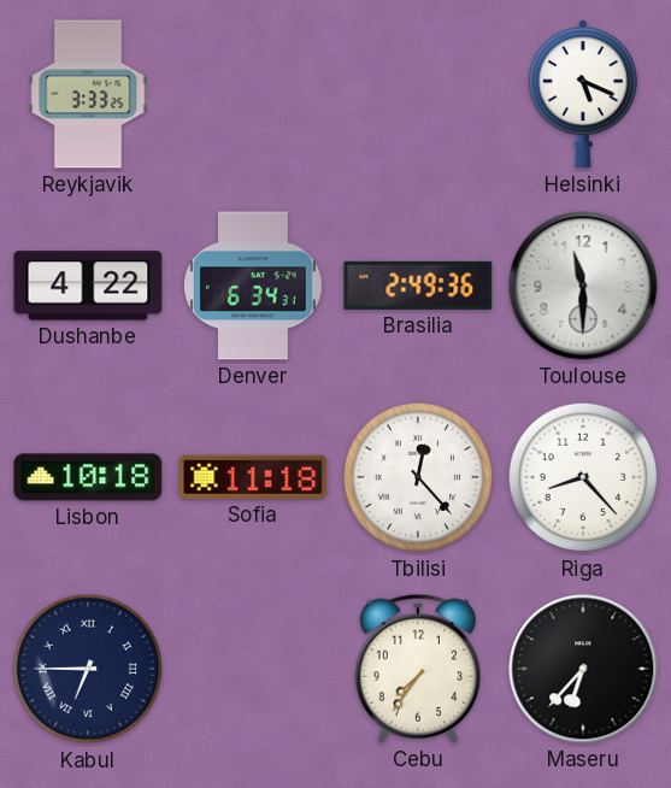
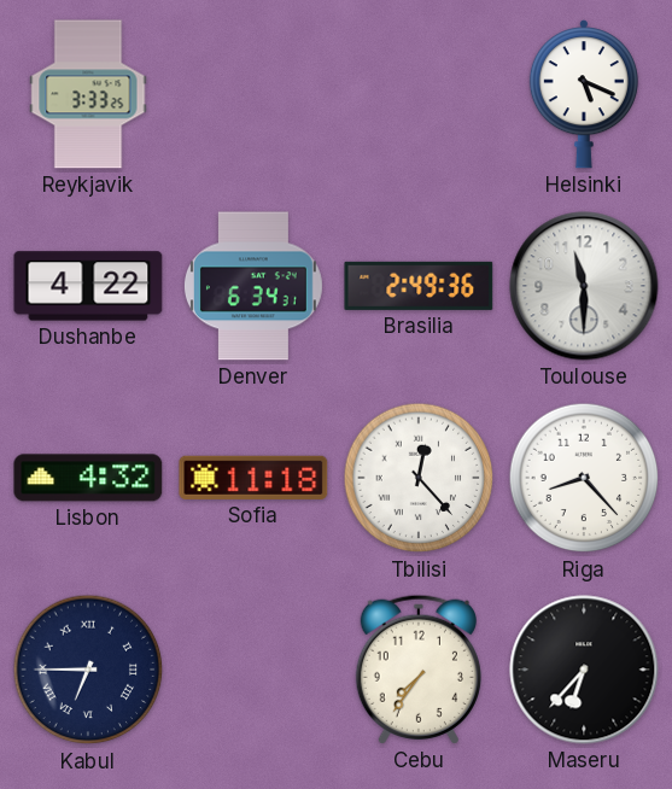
Lisbon: 10:18 -> 4:32
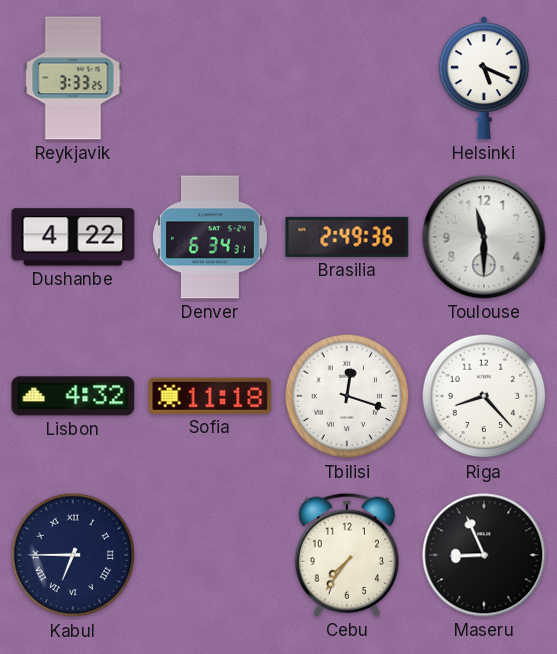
Tbilisi: 12:23 -> 12:18
Maseru: 6:37 -> 8:56
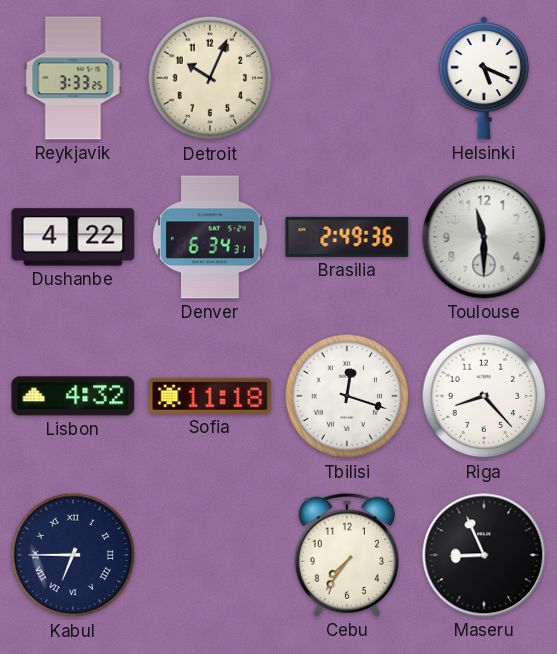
Detroit: none -> 10:04
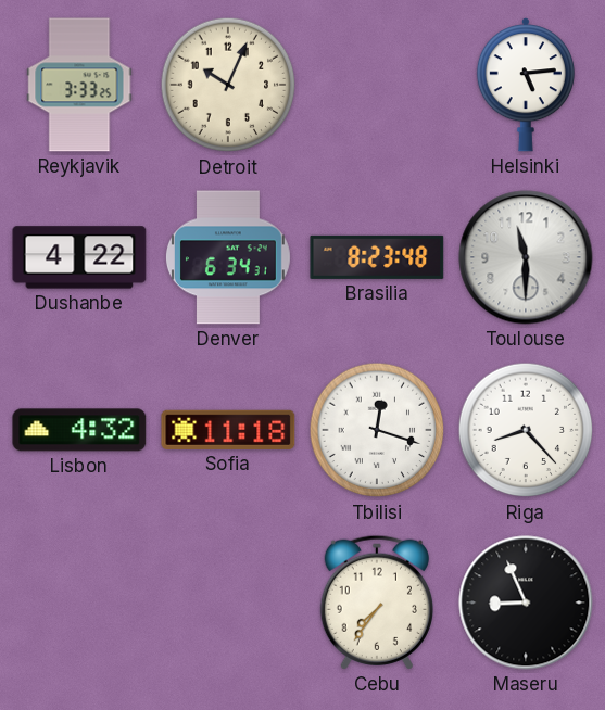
Helsinki: 5:19 -> 5:14
Brasilia: 2:49 -> 8:23
Kabul: 6:45 -> none
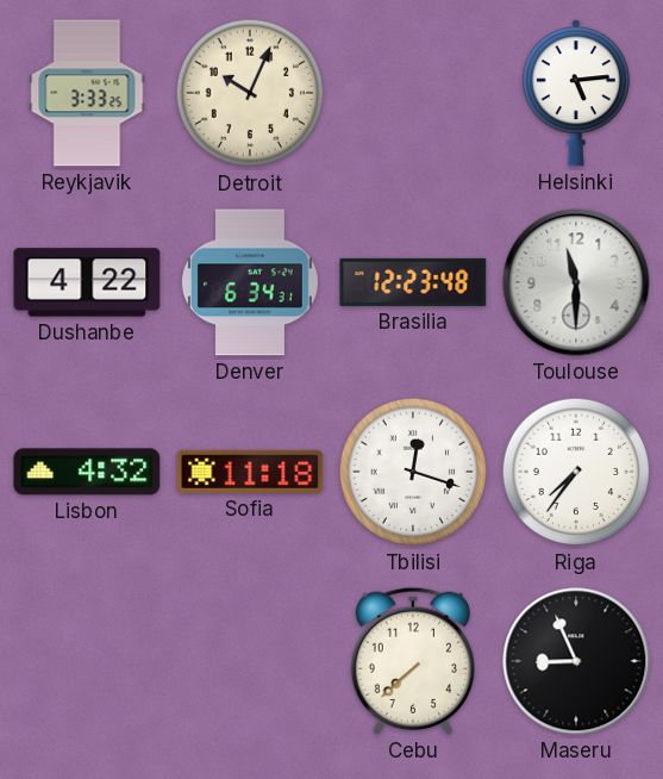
Brasilia: 8:23 -> 12:23
Riga: 8:23 -> 7:36
Cebu: 7:36 -> 7:38
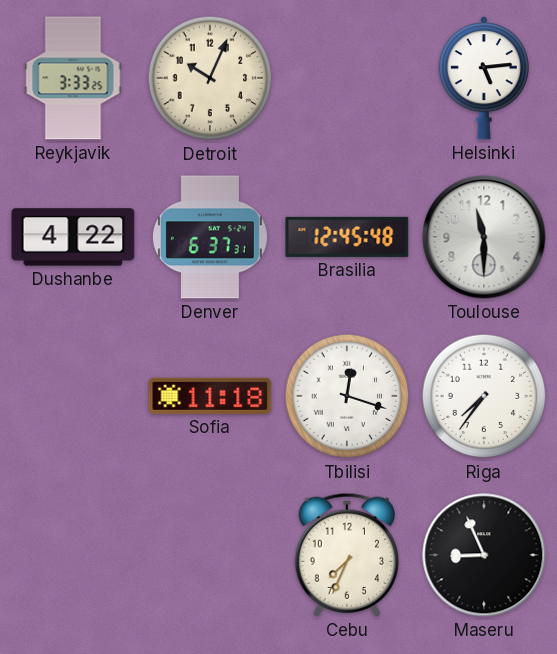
Denver: 6:34 -> 6:37
Brasilia: 12:23 -> 12:45
Lisbon: 4:32 -> none
Cebu: 7:38 -> 7:34
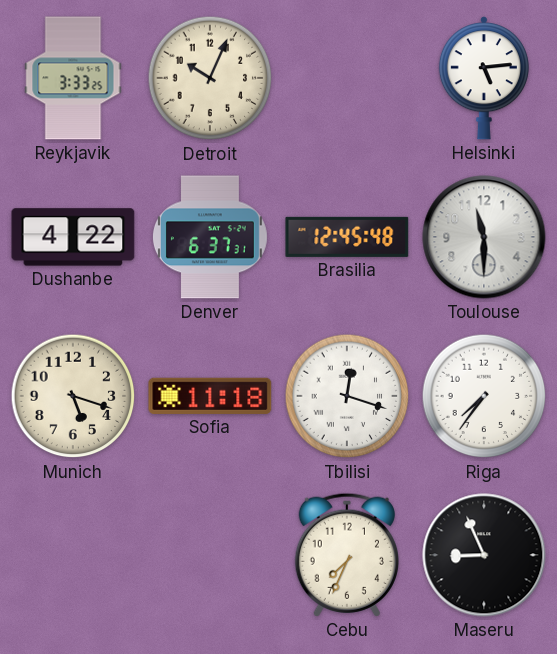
Munich: none -> 5:18
